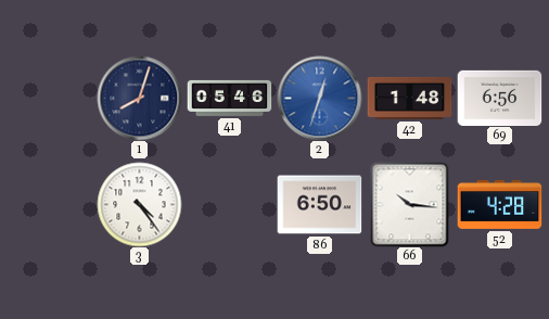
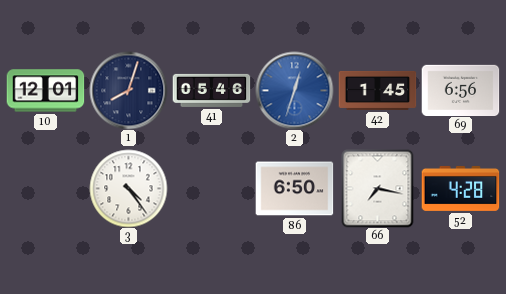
10: none -> 12:01
42: 1:48 -> 1:45
66: 10:16 -> 7:17
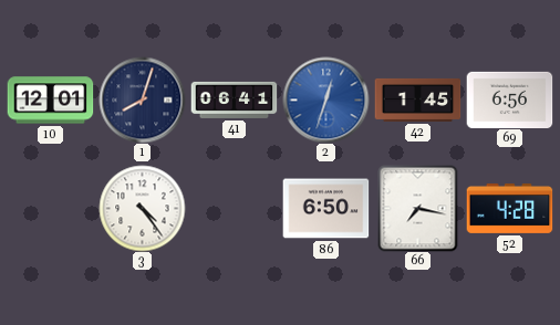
41: 05:46 -> 06:41
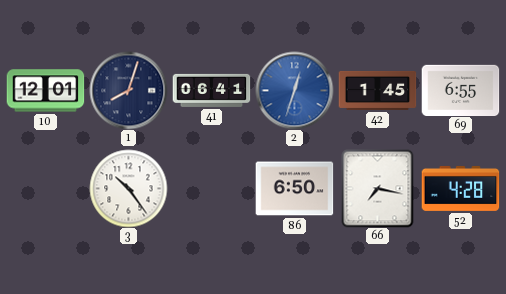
69: 6:56 -> 6:55
3: 4:24 -> 10:24
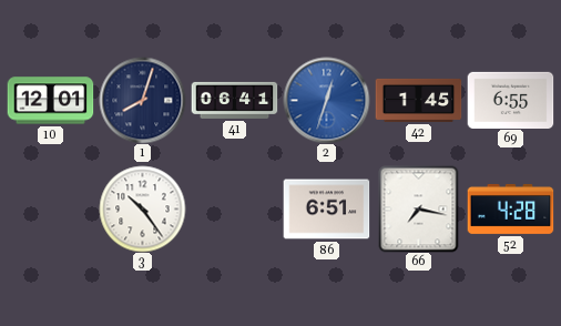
86: 6:50 -> 6:51
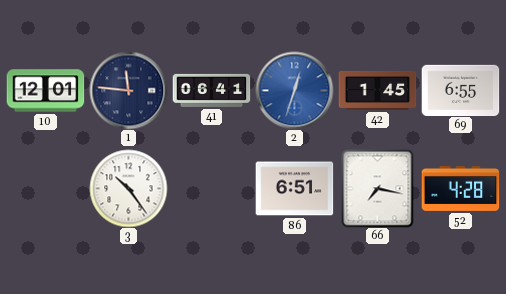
1: 8:03 -> 11:46
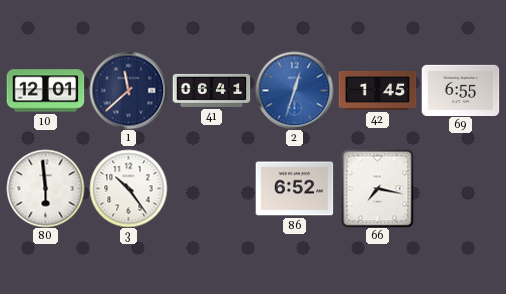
1: 11:46 -> 11:38
80: none -> 5:59
86: 6:51 -> 6:52
52: 4:28 -> none
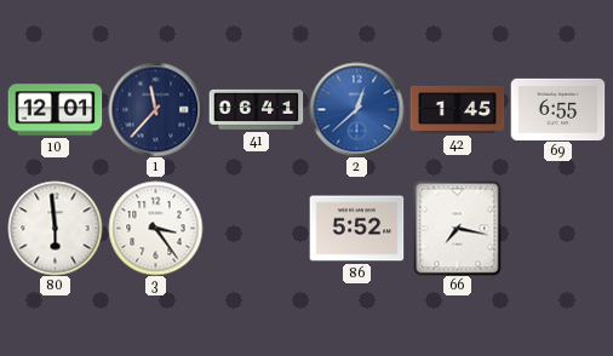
1: 11:38 -> 11:37
2: 12:33 -> 12:38
3: 10:24 -> 3:24
86: 6:52 -> 5:52
